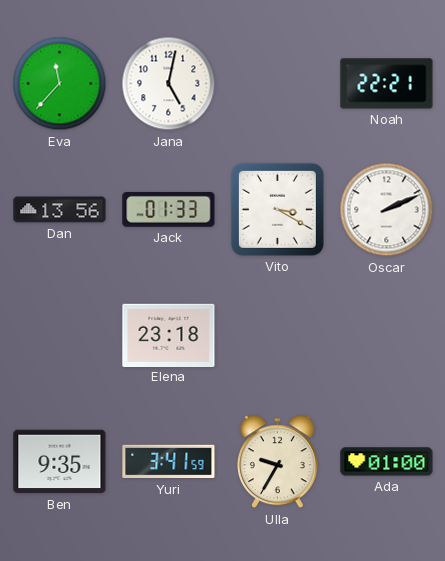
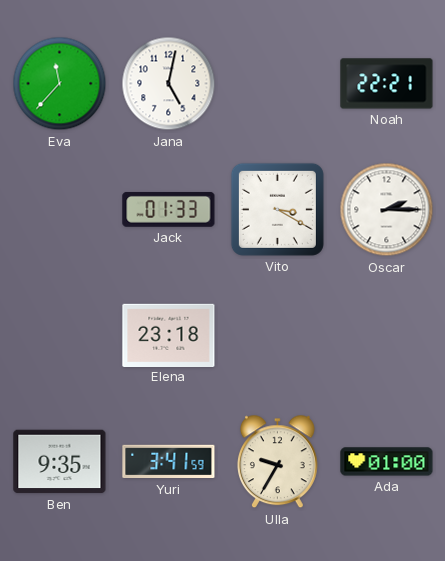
Dan: 13:56 -> none
Oscar: 2:11 -> 2:15
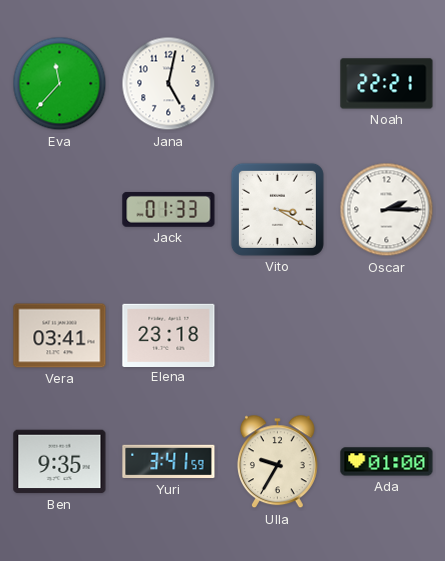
Vera: none -> 03:41
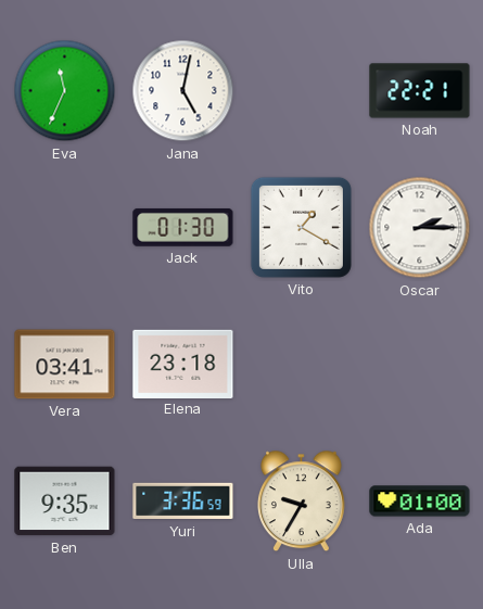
Eva: 11:37 -> 11:34
Jack: 01:33 -> 01:30
Vito: 3:20 -> 1:20
Yuri: 3:41 -> 3:36
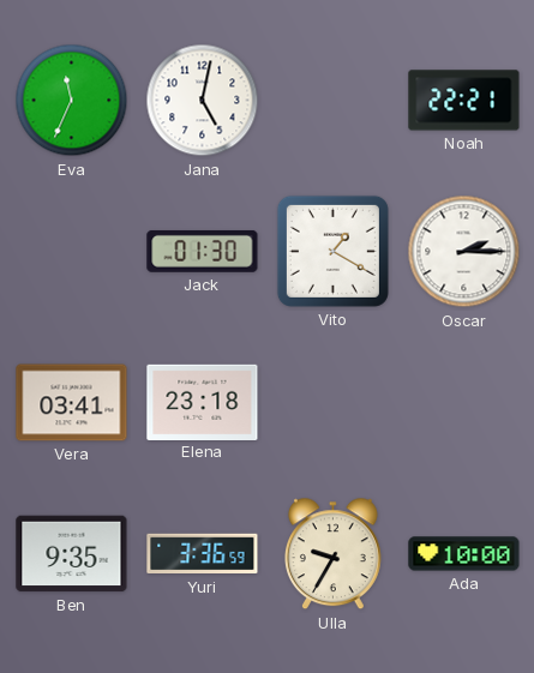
Ada: 01:00 -> 10:00
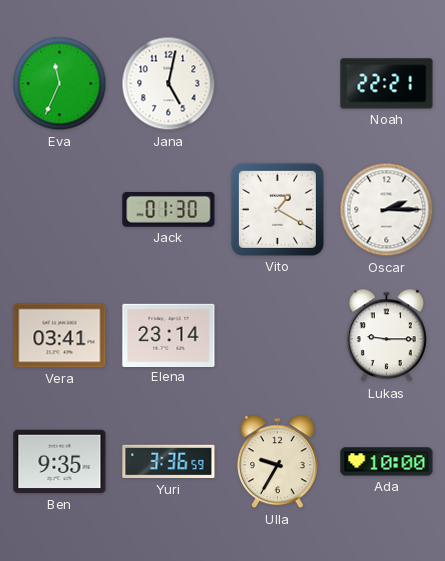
Elena: 23:18 -> 23:14
Lukas: none -> 9:15
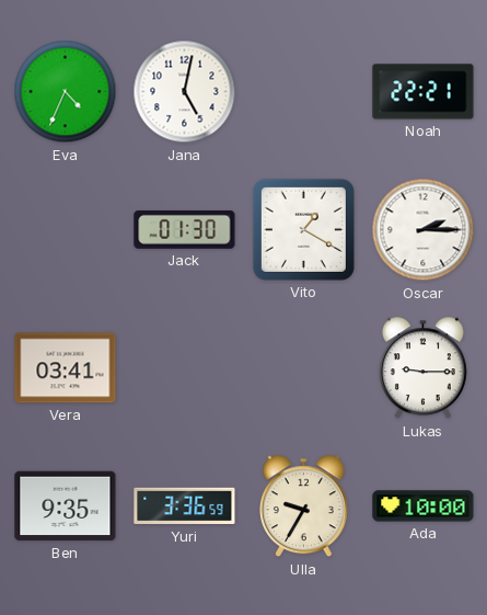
Eva: 11:34 -> 4:34
Elena: 23:14 -> none
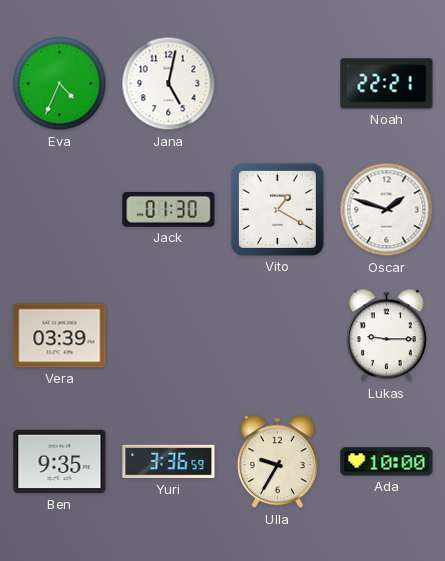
Oscar: 2:15 -> 1:48
Vera: 03:41 -> 03:39
